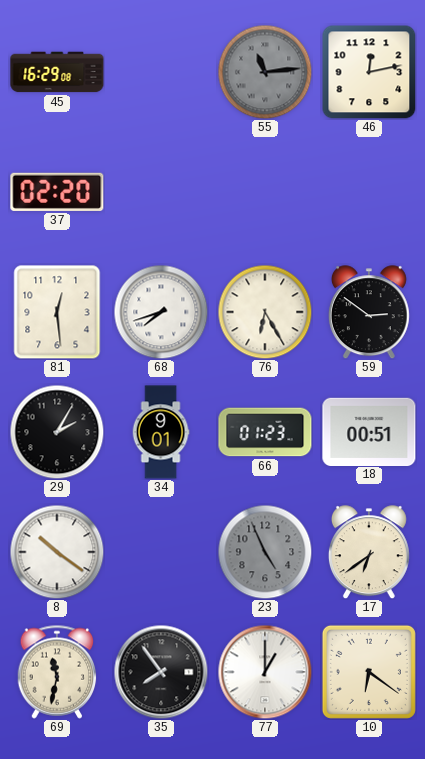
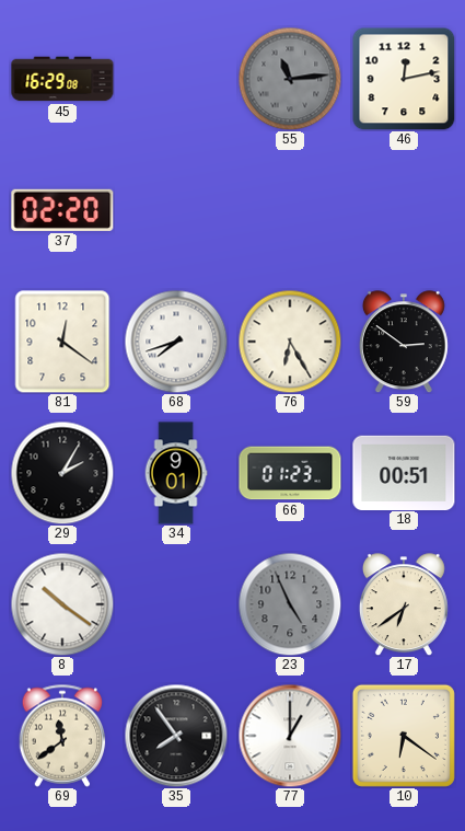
81: 12:29 -> 12:21
69: 11:32 -> 11:39
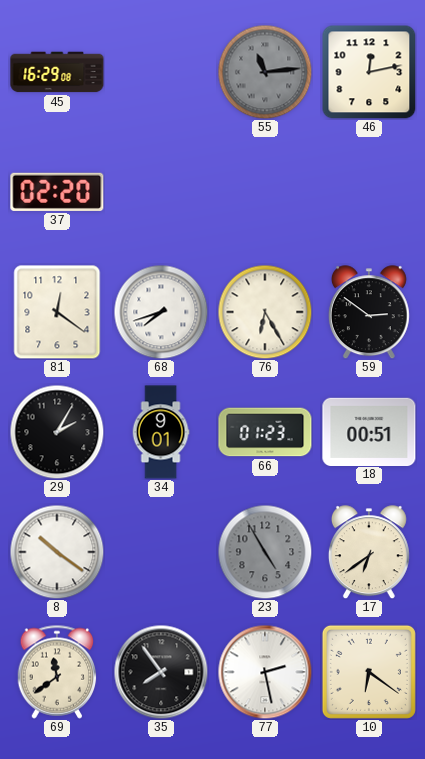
23: 4:56 -> 4:55
77: 1:00 -> 2:28
